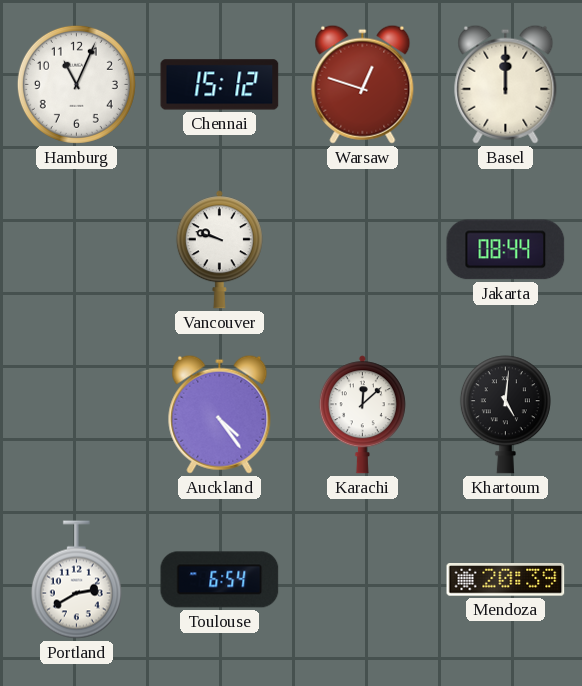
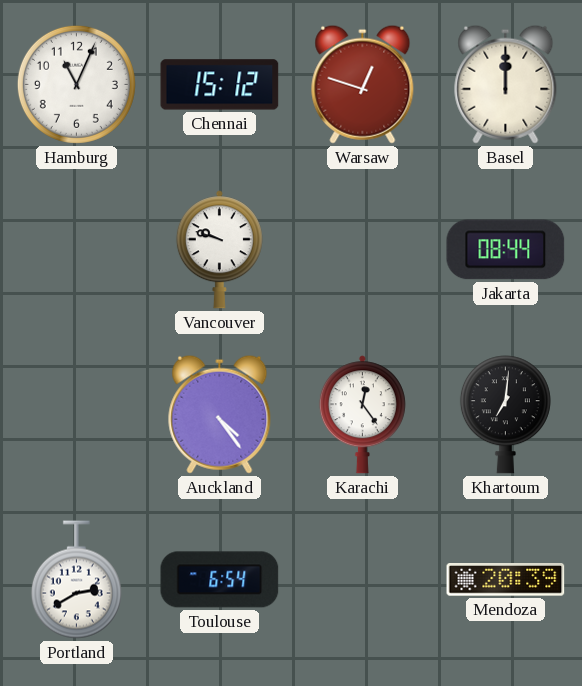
Karachi: 12:08 -> 12:24
Khartoum: 5:01 -> 7:01
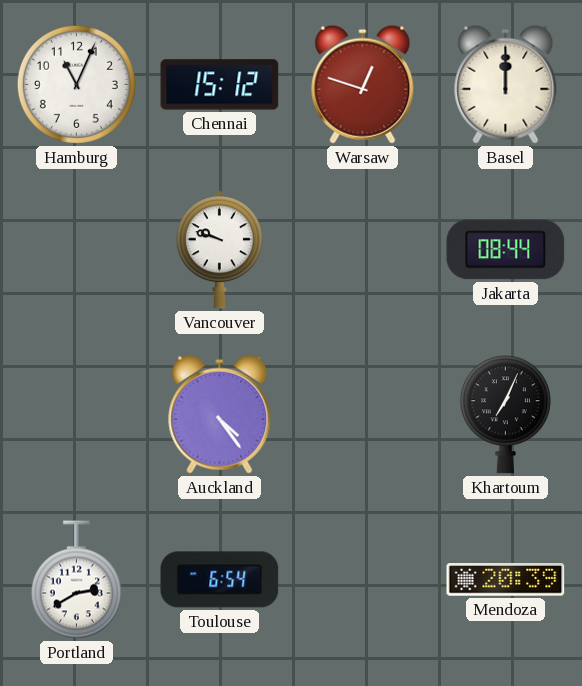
Karachi: 12:24 -> none
Khartoum: 7:01 -> 7:04
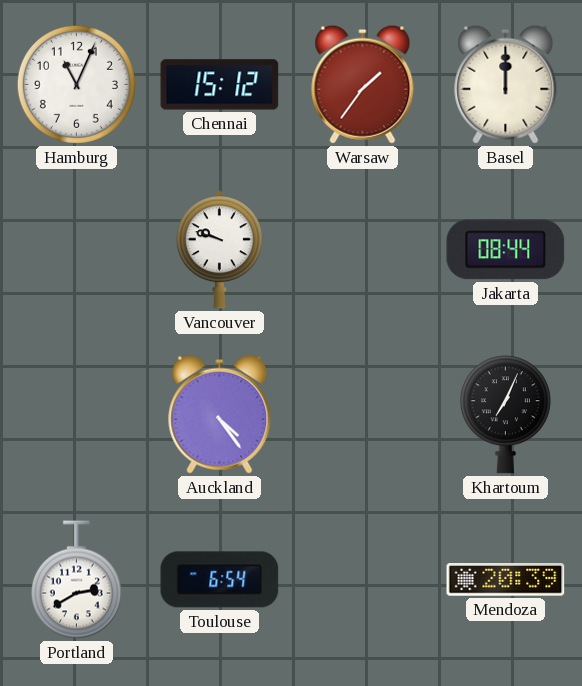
Warsaw: 12:48 -> 1:36
